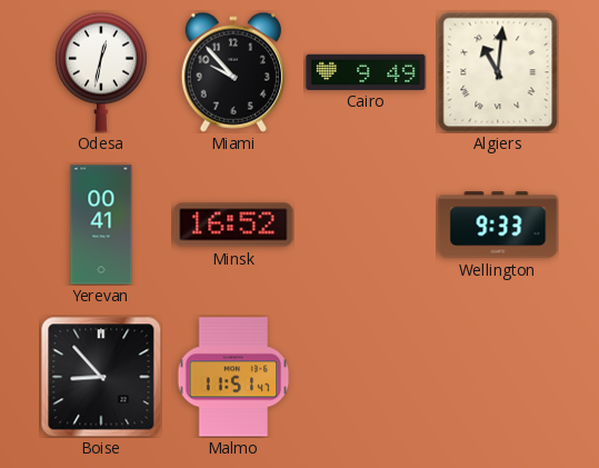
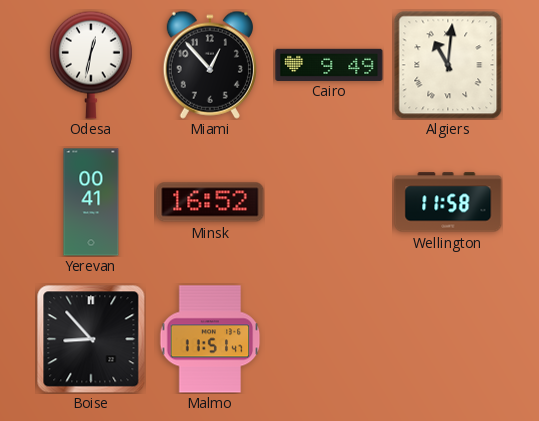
Miami: 9:53 -> 12:53
Wellington: 9:33 -> 11:58
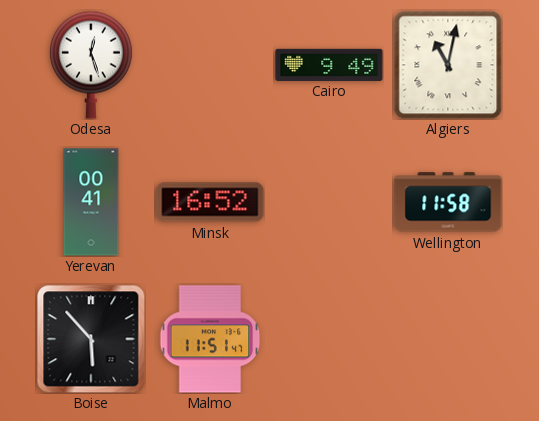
Odesa: 12:32 -> 12:27
Miami: 12:53 -> none
Algiers: 11:01 -> 11:02
Boise: 8:53 -> 5:53
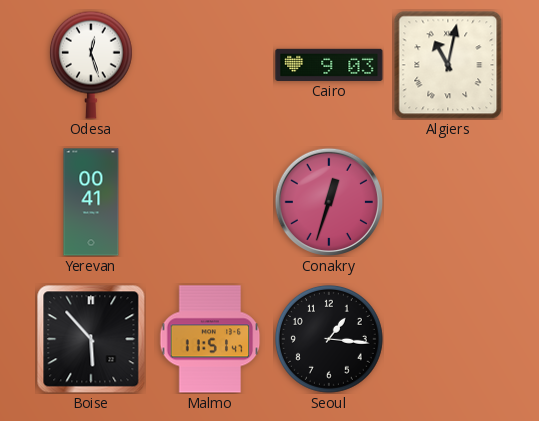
Cairo: 9:49 -> 9:03
Minsk: 16:52 -> none
Conakry: none -> 12:33
Wellington: 11:58 -> none
Seoul: none -> 1:16
